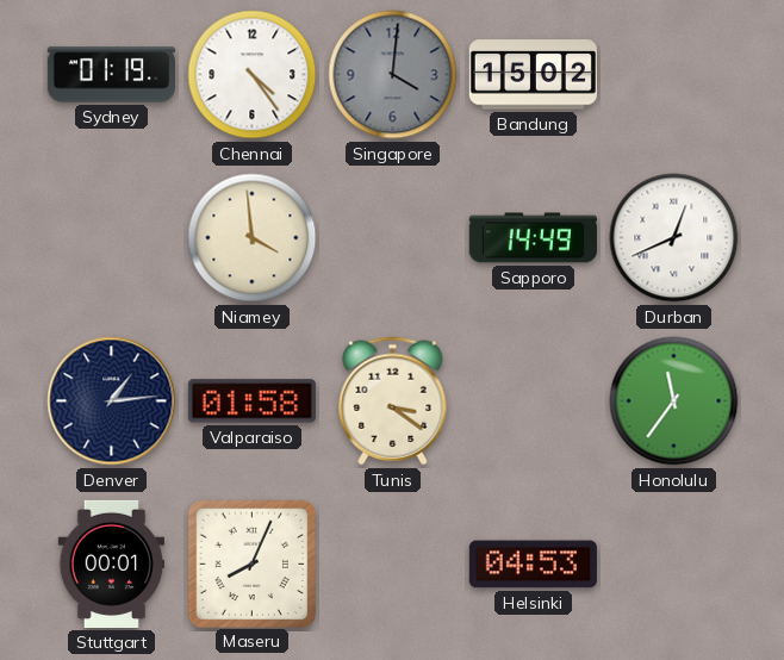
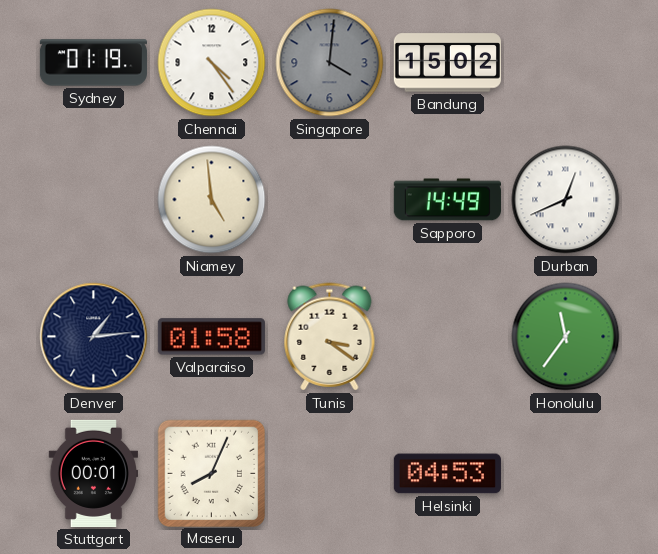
Niamey: 3:59 -> 4:59
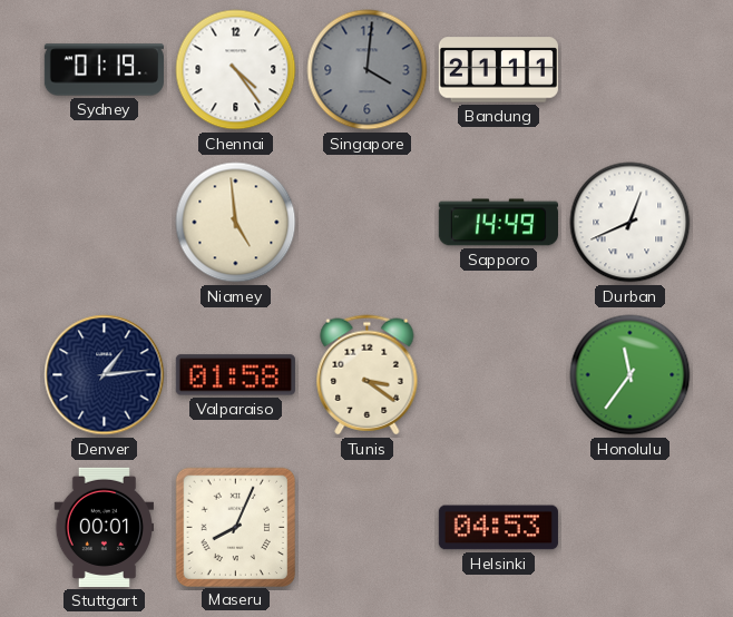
Bandung: 15:02 -> 21:11
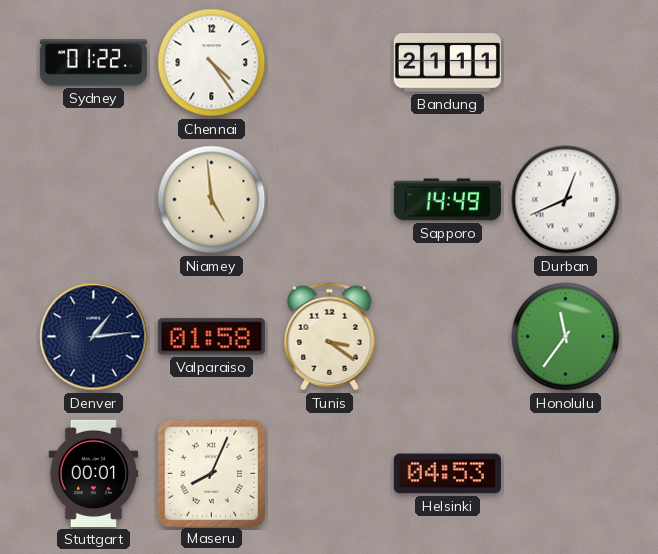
Sydney: 01:19 -> 01:22
Singapore: 4:01 -> none
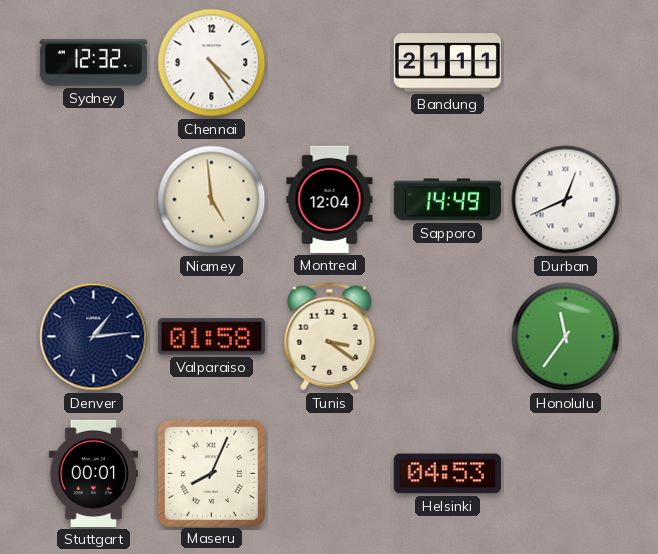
Sydney: 01:22 -> 12:32
Montreal: none -> 12:04
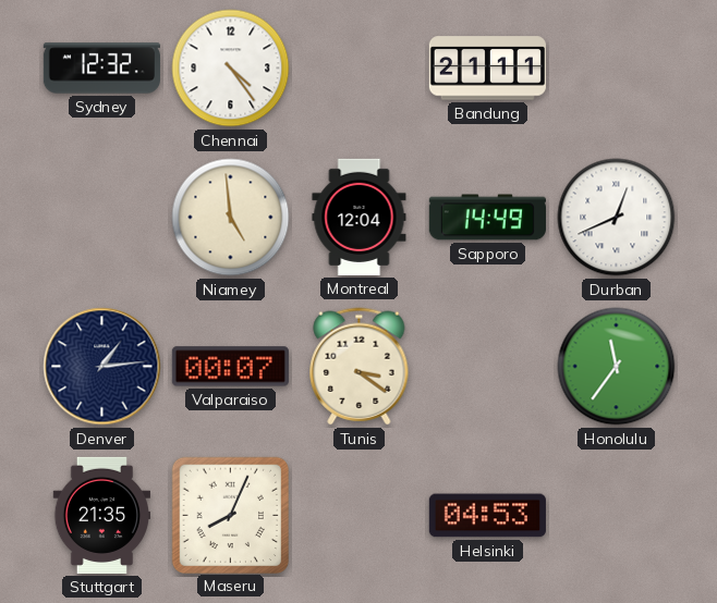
Valparaiso: 01:58 -> 00:07
Stuttgart: 00:01 -> 21:35
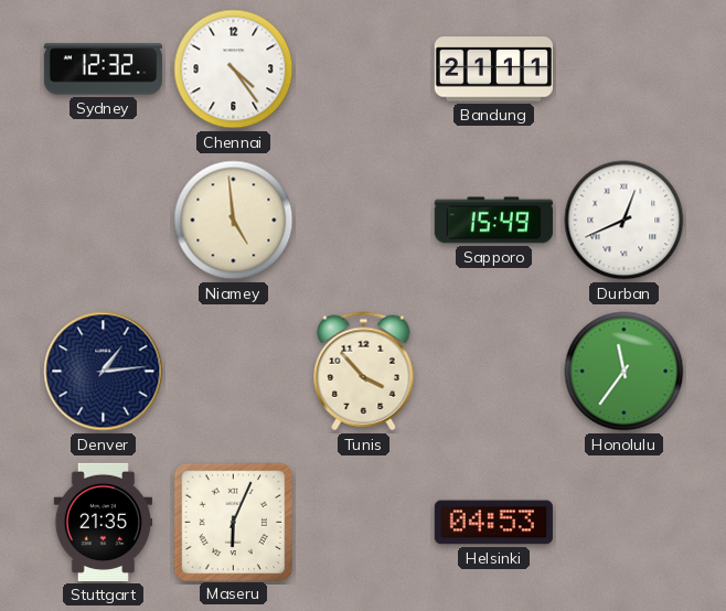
Montreal: 12:04 -> none
Sapporo: 14:49 -> 15:49
Valparaiso: 00:07 -> none
Tunis: 3:21 -> 3:53
Maseru: 8:04 -> 6:04
